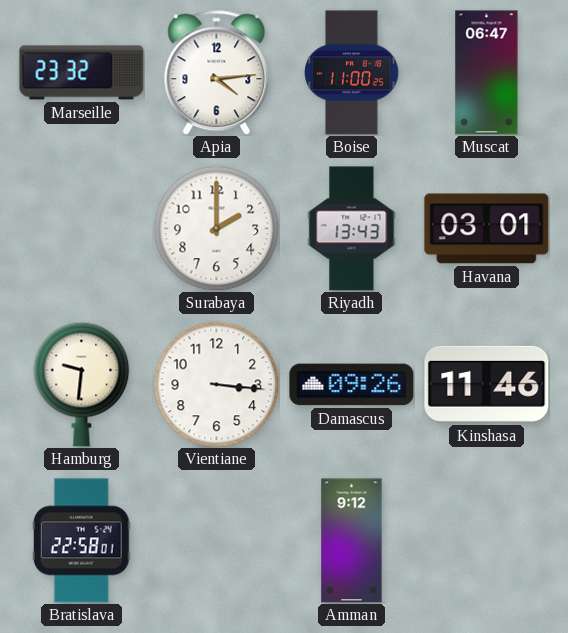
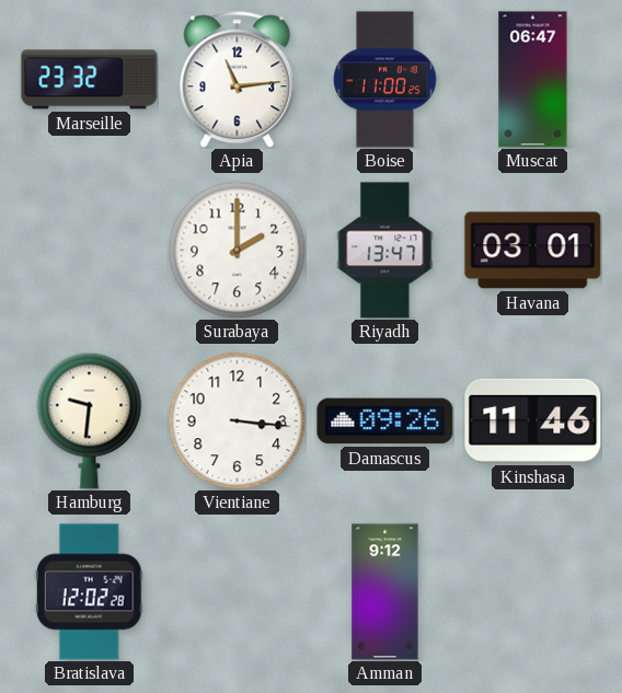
Apia: 4:14 -> 11:14
Riyadh: 13:43 -> 13:47
Bratislava: 22:58 -> 12:02
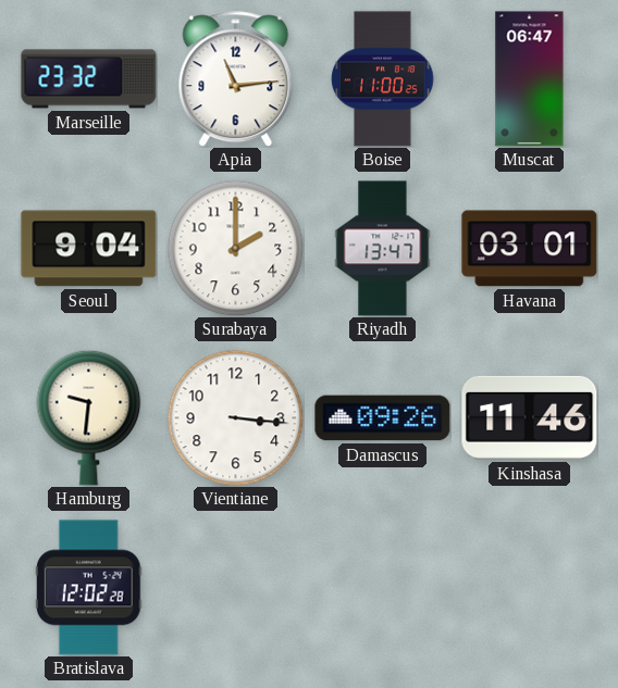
Seoul: none -> 9:04
Amman: 9:12 -> none
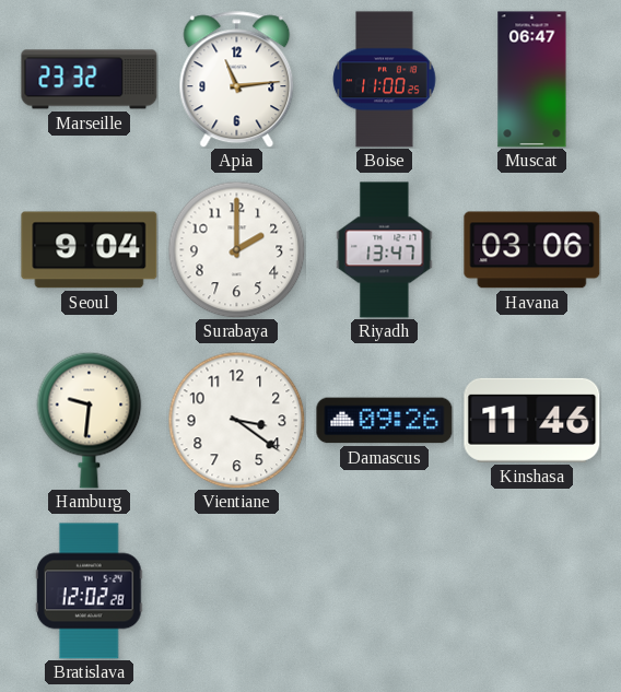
Havana: 03:01 -> 03:06
Vientiane: 3:16 -> 3:21
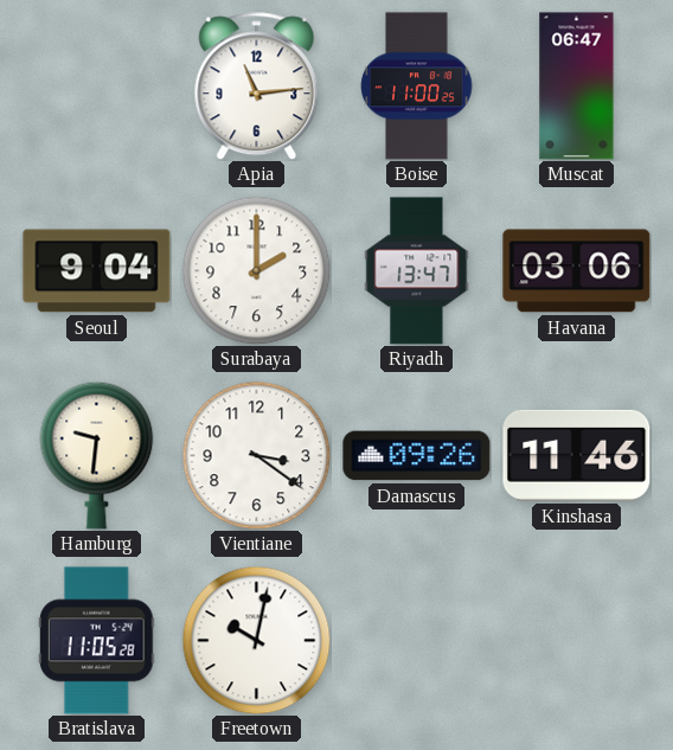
Marseille: 23:32 -> none
Bratislava: 12:02 -> 11:05
Freetown: none -> 10:02
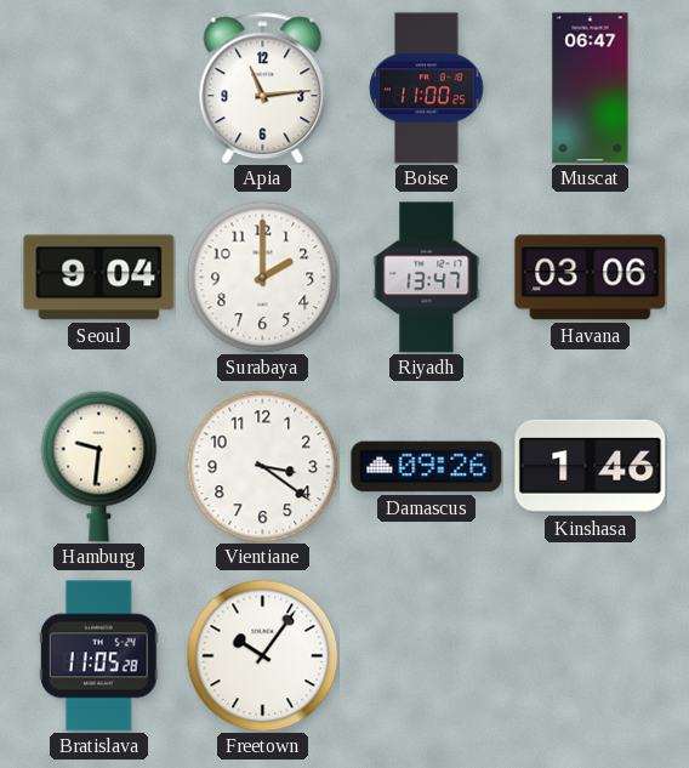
Kinshasa: 11:46 -> 1:46
Freetown: 10:02 -> 10:06
